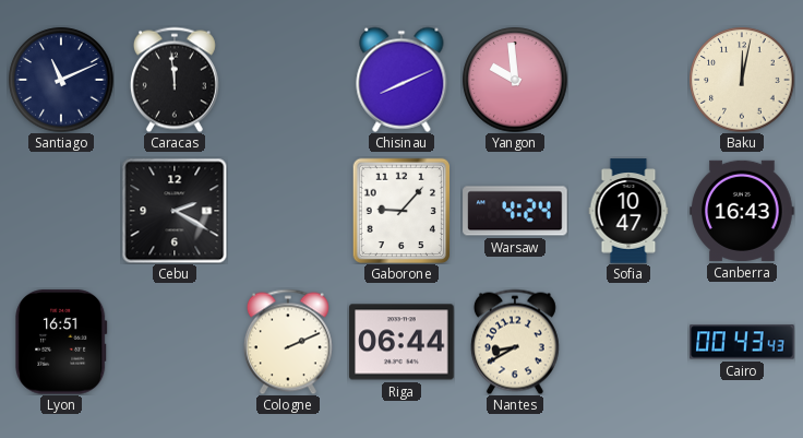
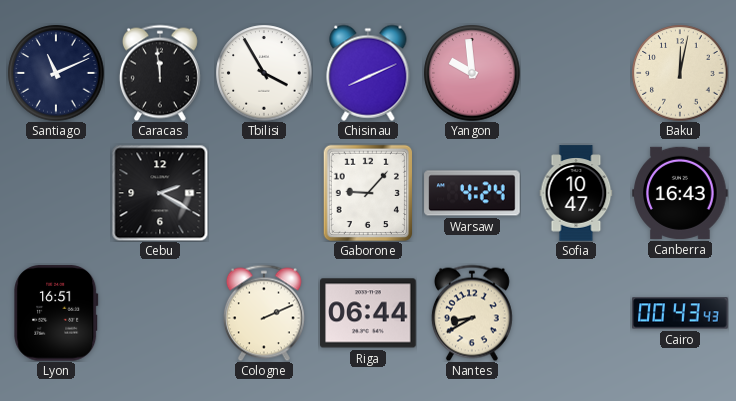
Tbilisi: none -> 3:55
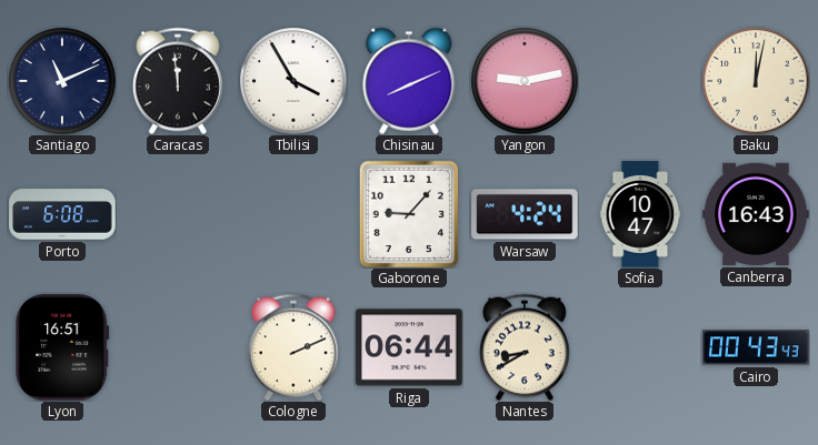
Yangon: 9:59 -> 9:13
Porto: none -> 6:08
Cebu: 2:20 -> none
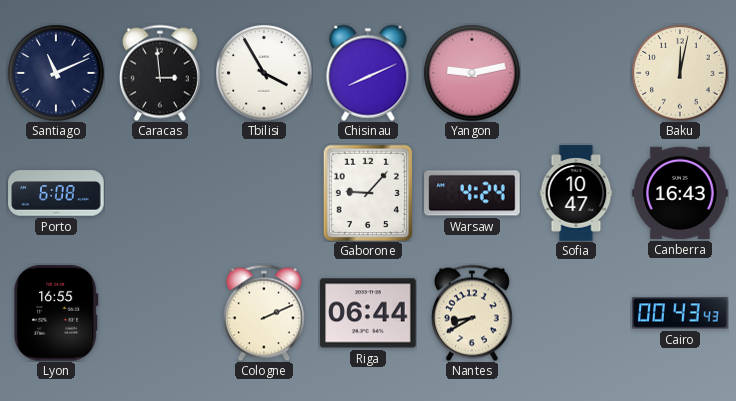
Caracas: 11:59 -> 2:59
Lyon: 16:51 -> 16:55
